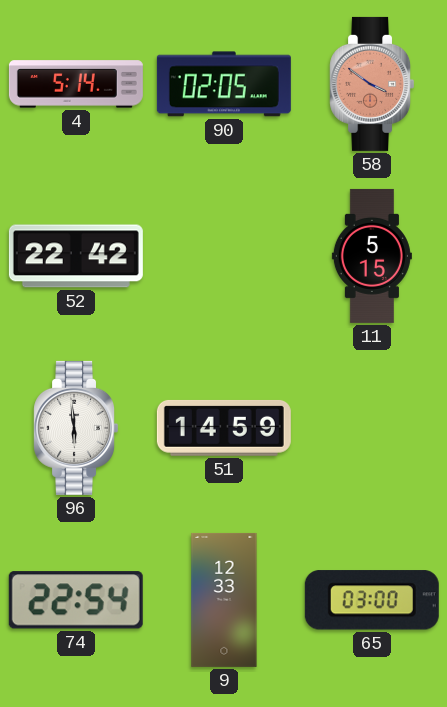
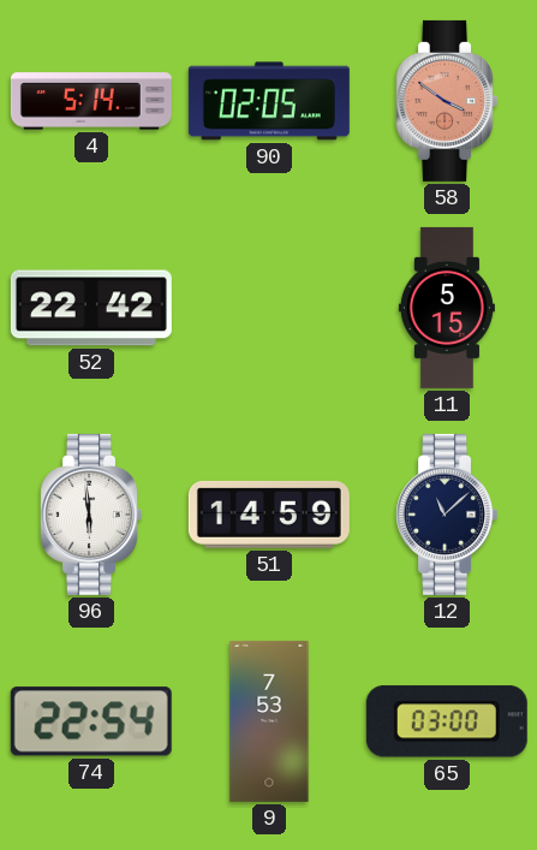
12: none -> 11:08
9: 12:33 -> 7:53
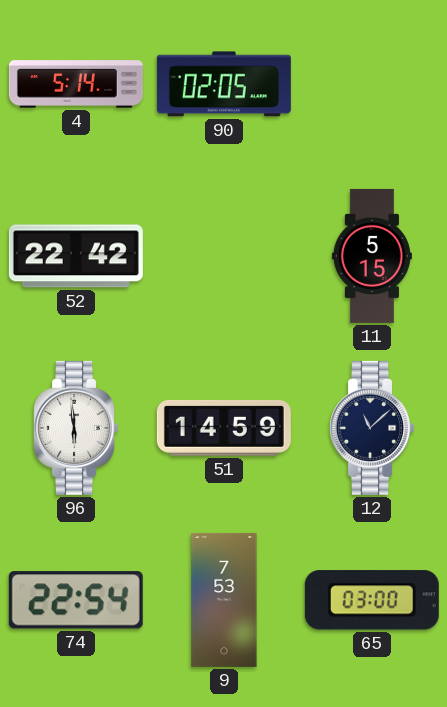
58: 3:51 -> none
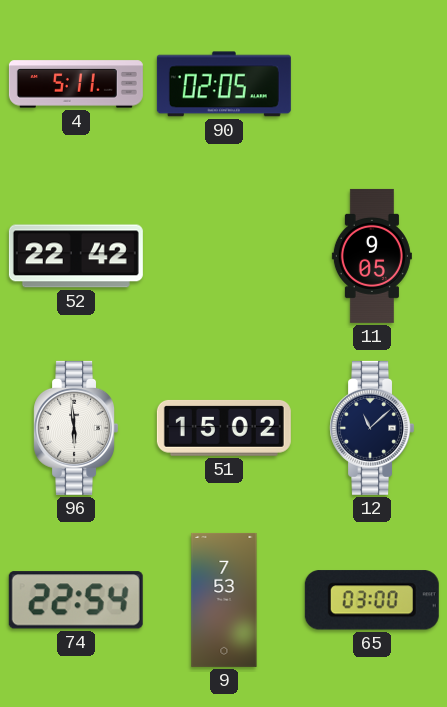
4: 5:14 -> 5:11
11: 5:15 -> 9:05
51: 14:59 -> 15:02
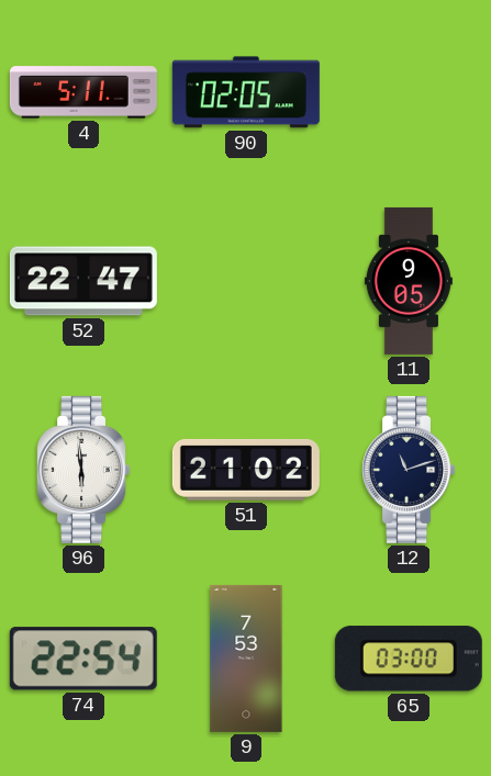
52: 22:42 -> 22:47
51: 15:02 -> 21:02
12: 11:08 -> 11:12
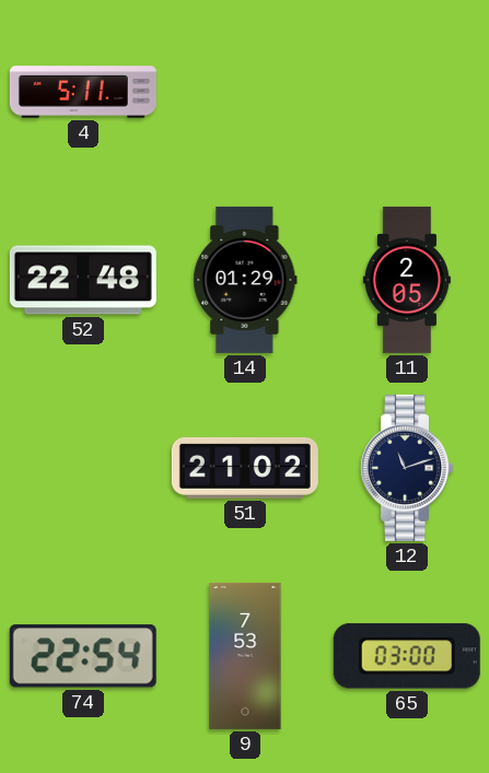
90: 02:05 -> none
52: 22:47 -> 22:48
14: none -> 01:29
11: 9:05 -> 2:05
96: 5:59 -> none
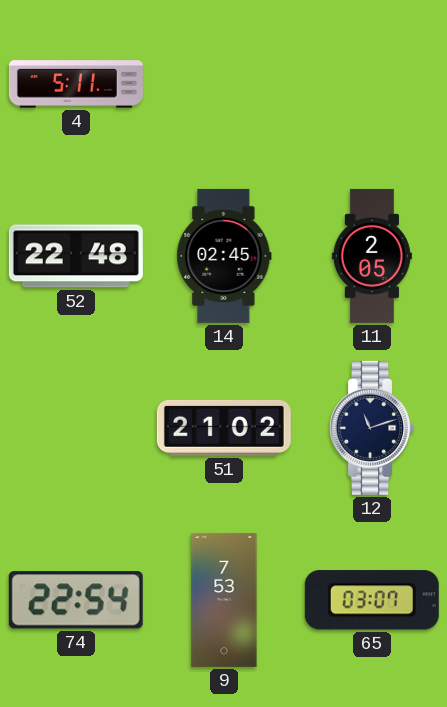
14: 01:29 -> 02:45
65: 03:00 -> 03:07
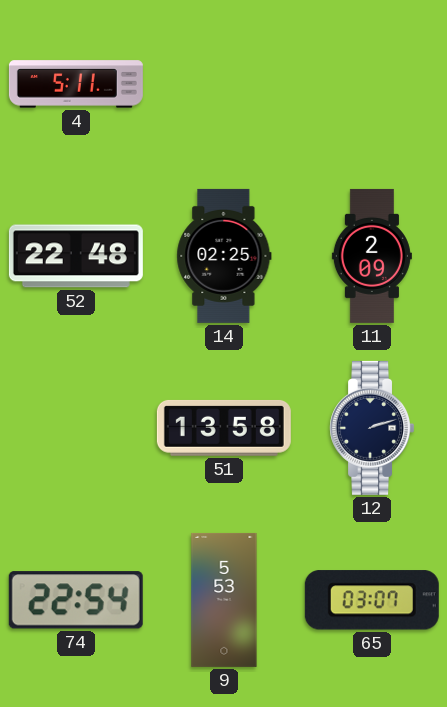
14: 02:45 -> 02:25
11: 2:05 -> 2:09
51: 21:02 -> 13:58
12: 11:12 -> 2:12
9: 7:53 -> 5:53
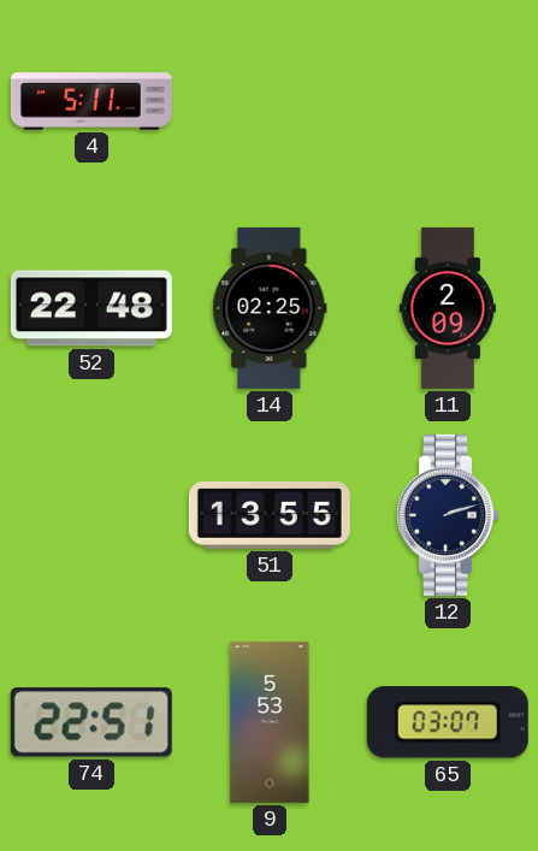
51: 13:58 -> 13:55
74: 22:54 -> 22:51
